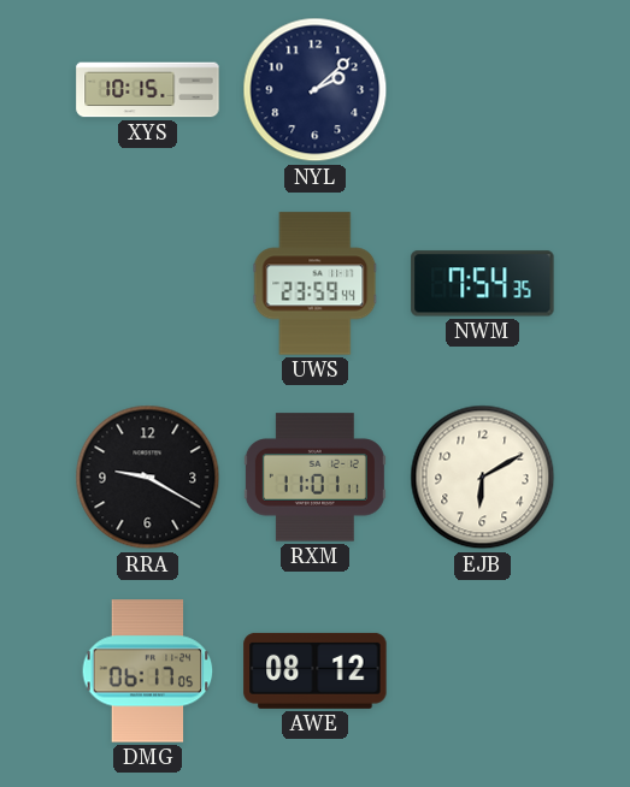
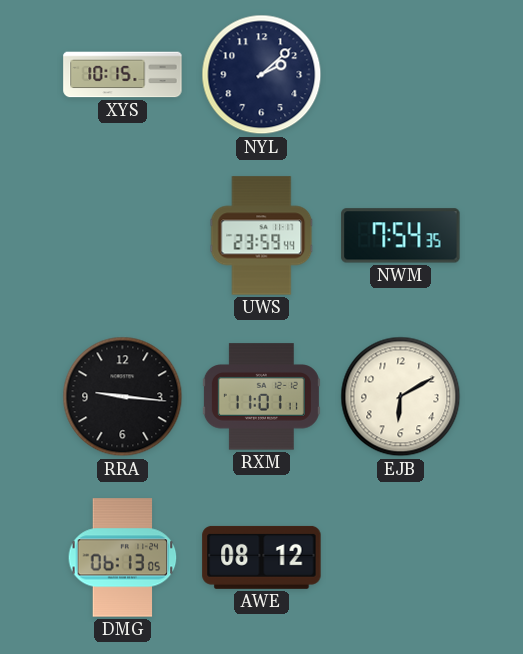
RRA: 9:20 -> 9:16
DMG: 06:17 -> 06:13
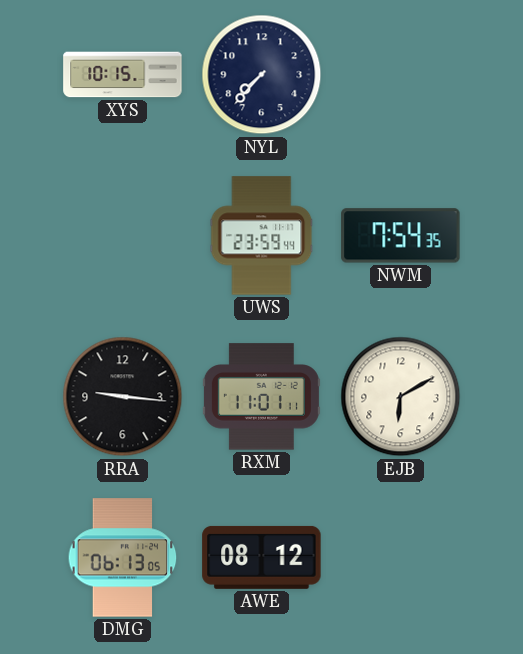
NYL: 2:08 -> 7:37
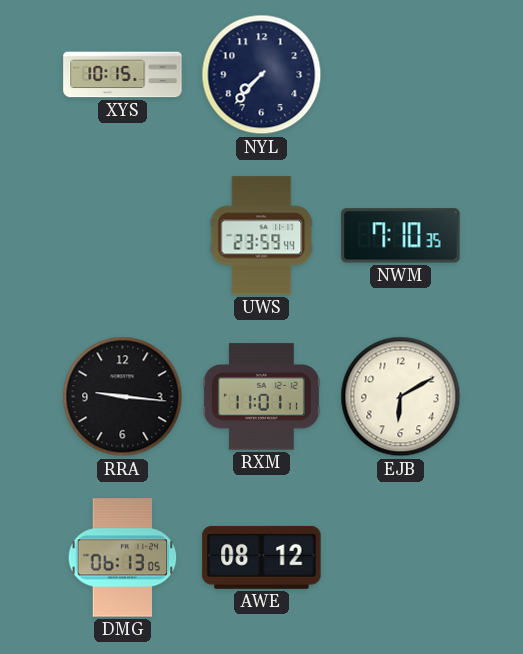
NWM: 7:54 -> 7:10
